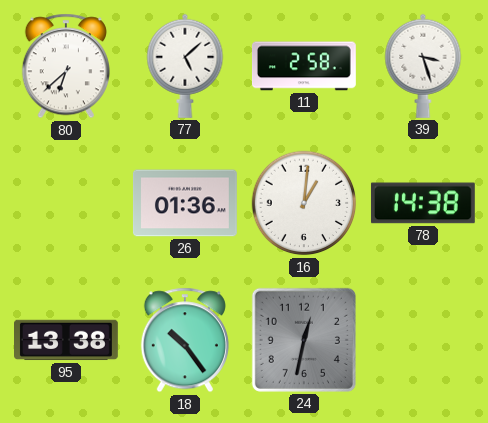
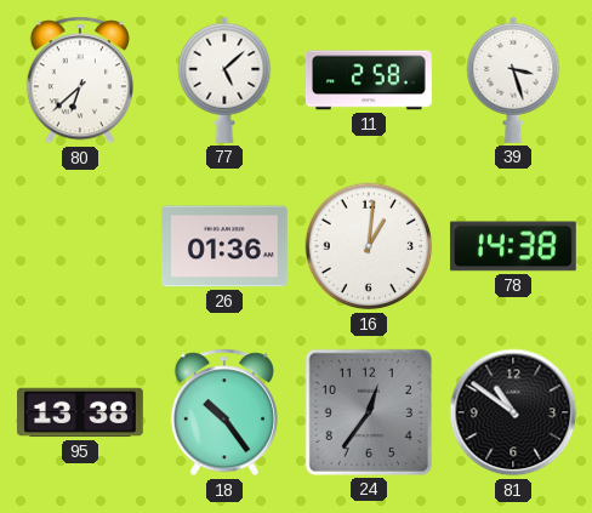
24: 12:32 -> 12:36
81: none -> 10:51
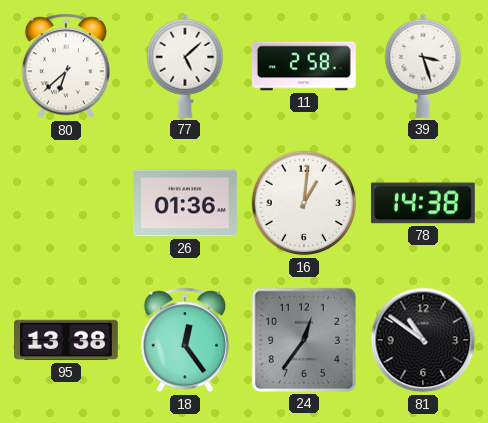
18: 10:24 -> 12:24
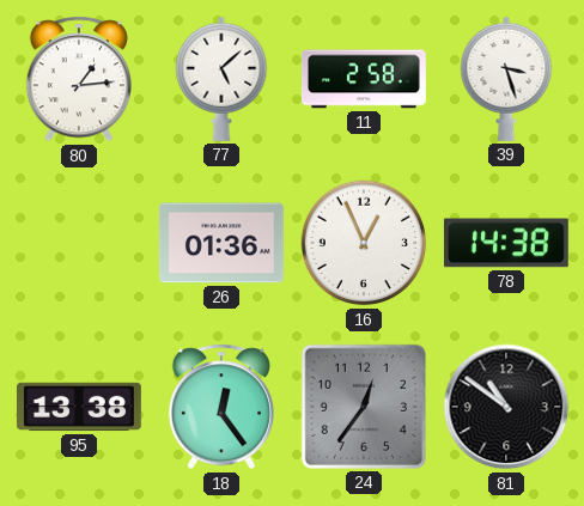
80: 6:38 -> 1:14
16: 1:01 -> 12:56
